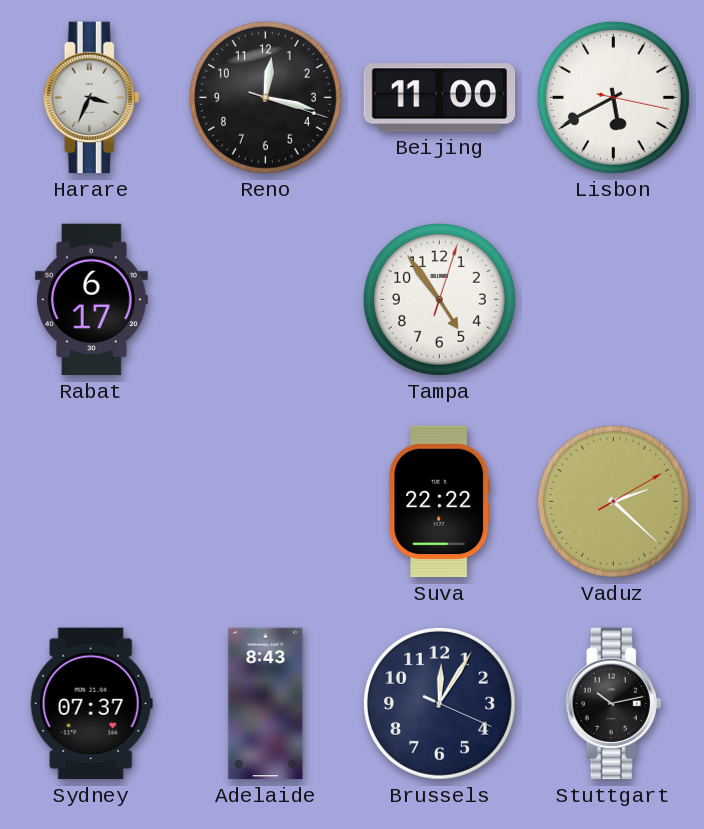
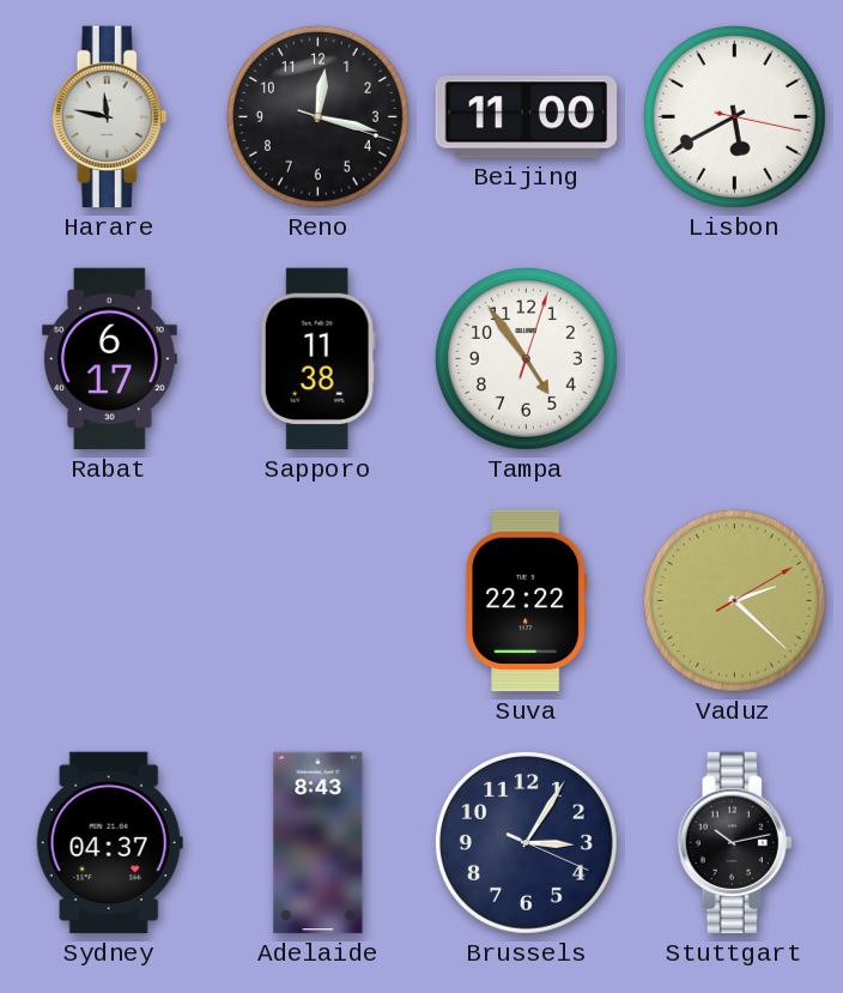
Harare: 3:34 -> 11:47
Sapporo: none -> 11:38
Sydney: 07:37 -> 04:37
Brussels: 12:05 -> 3:05
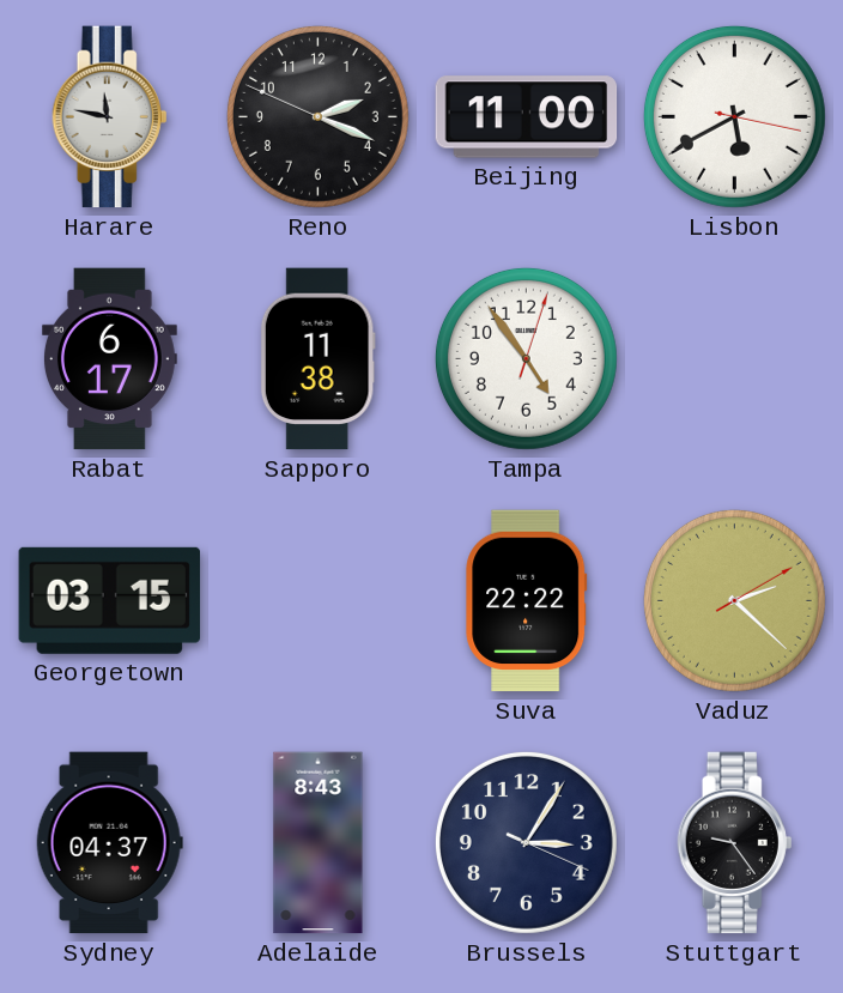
Reno: 12:17 -> 2:18
Georgetown: none -> 03:15
Stuttgart: 10:13 -> 9:24
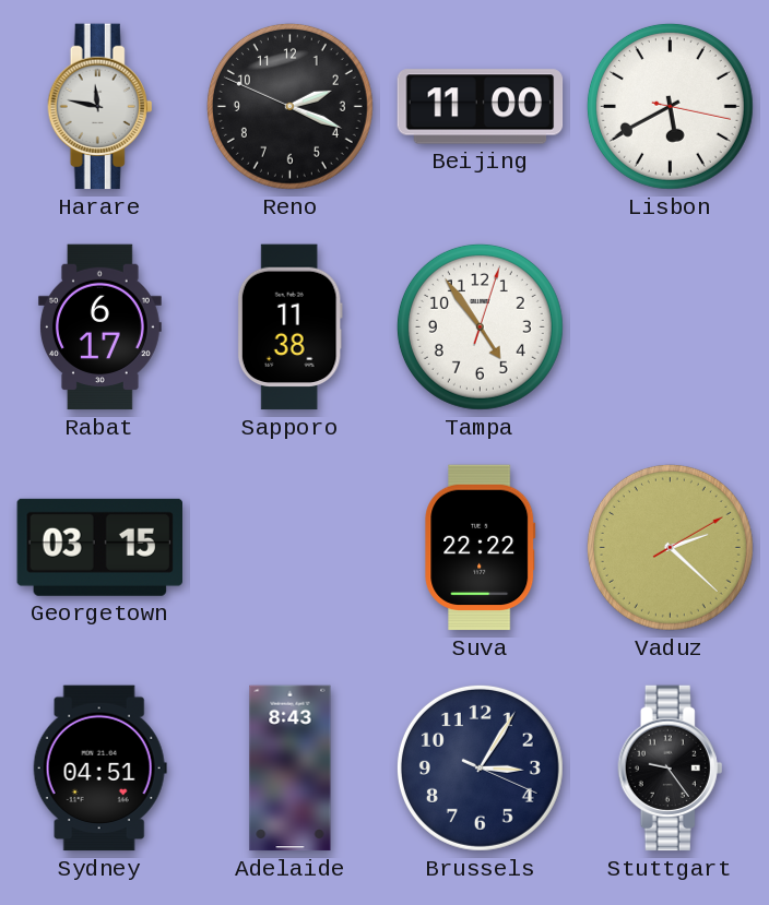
Sydney: 04:37 -> 04:51
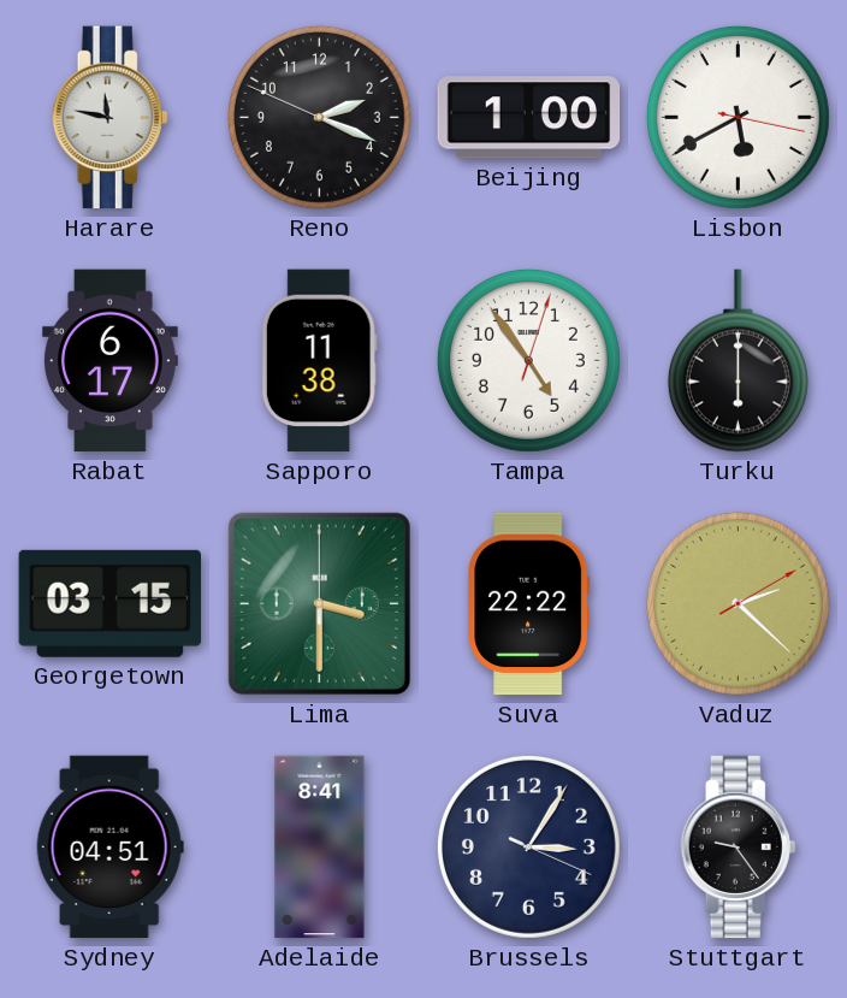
Beijing: 11:00 -> 1:00
Turku: none -> 6:00
Lima: none -> 3:30
Adelaide: 8:43 -> 8:41
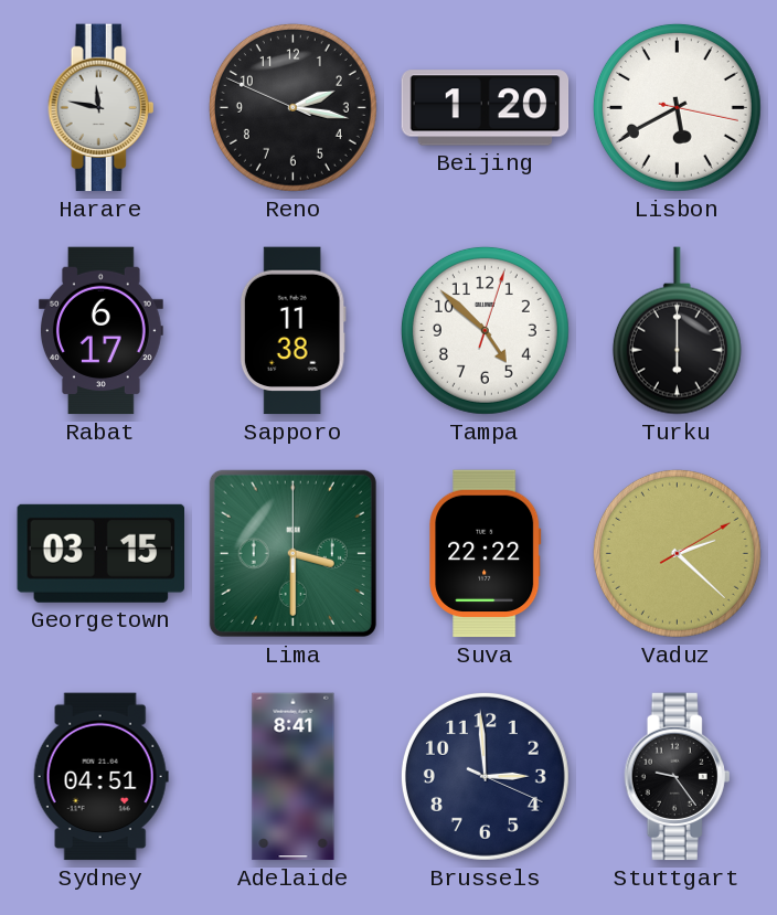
Reno: 2:18 -> 2:16
Beijing: 1:00 -> 1:20
Tampa: 4:54 -> 4:52
Brussels: 3:05 -> 2:59
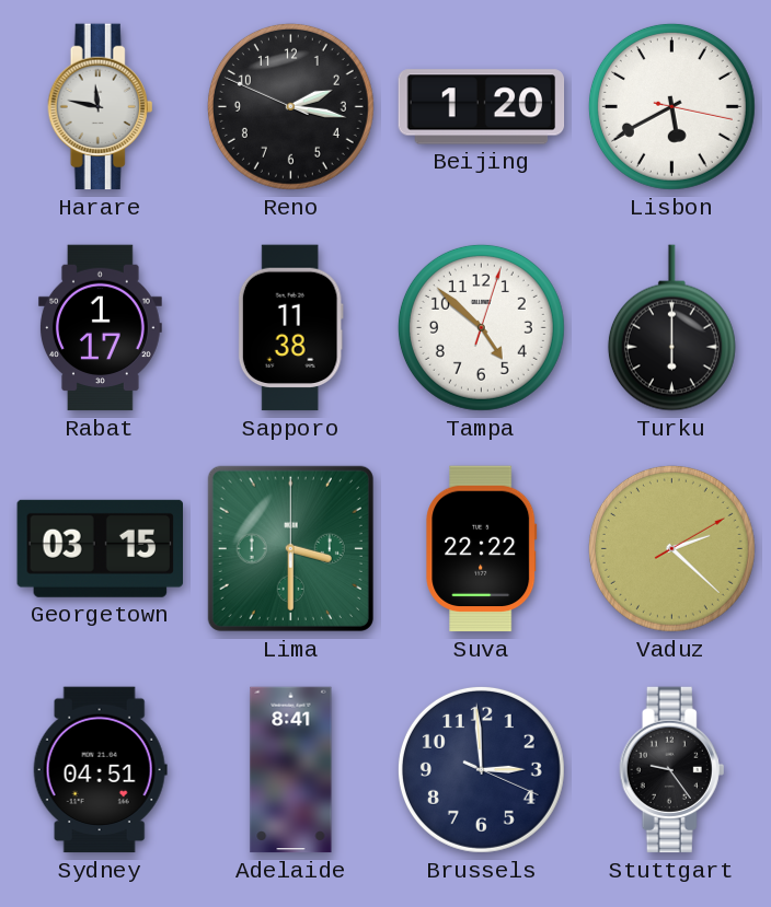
Rabat: 6:17 -> 1:17
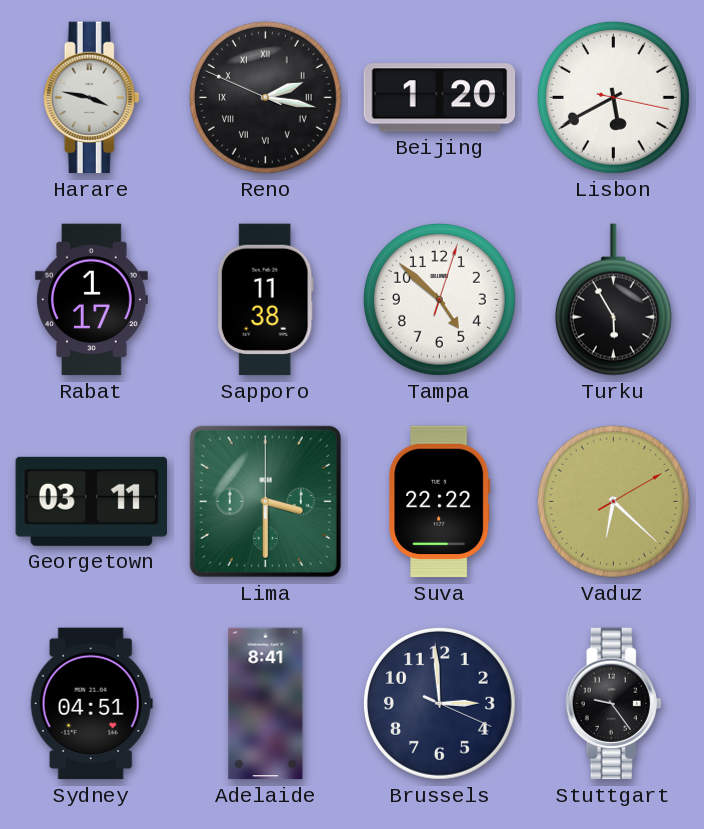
Harare: 11:47 -> 3:47
Reno numerals: Arabic -> Roman
Turku: 6:00 -> 5:55
Georgetown: 03:15 -> 03:11
Vaduz: 2:22 -> 6:22
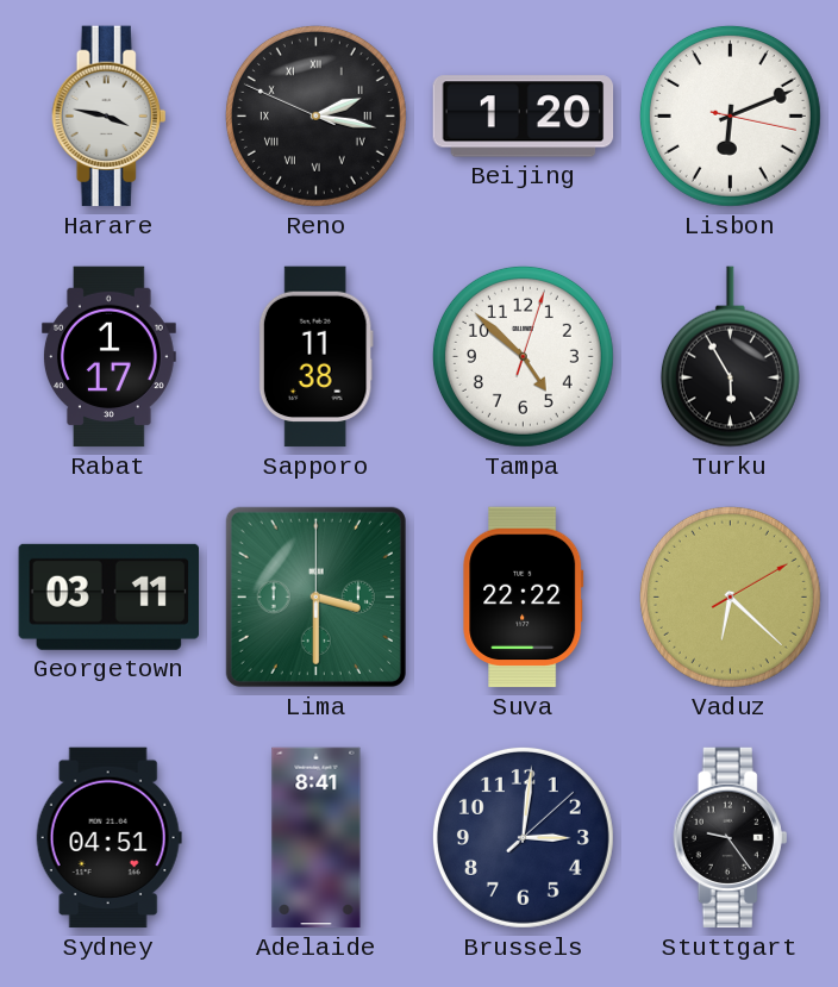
Lisbon: 5:40 -> 6:11
Brussels: 2:59 -> 3:01
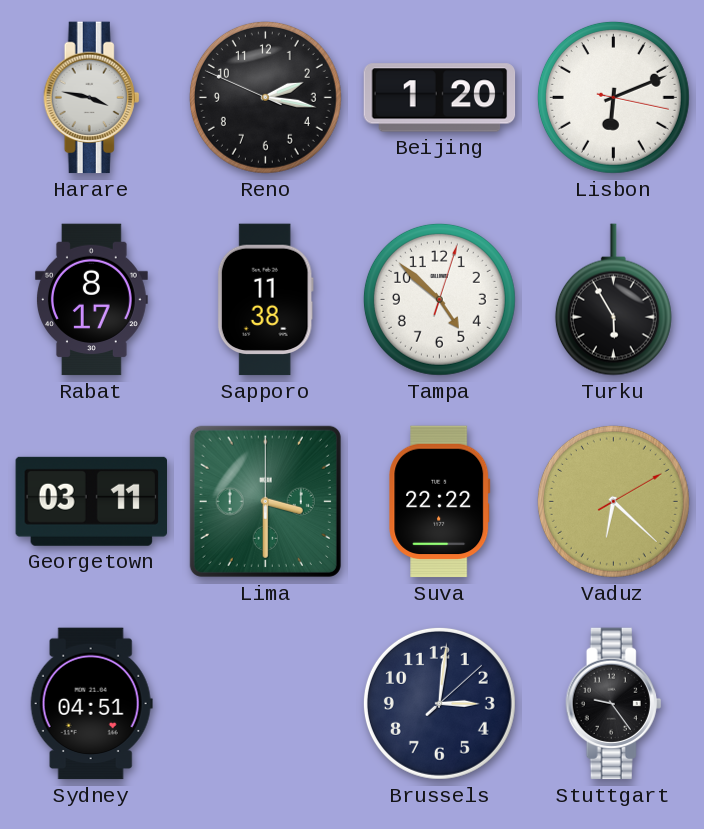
Reno numerals: Roman -> Arabic
Rabat: 1:17 -> 8:17
Adelaide: 8:41 -> none
